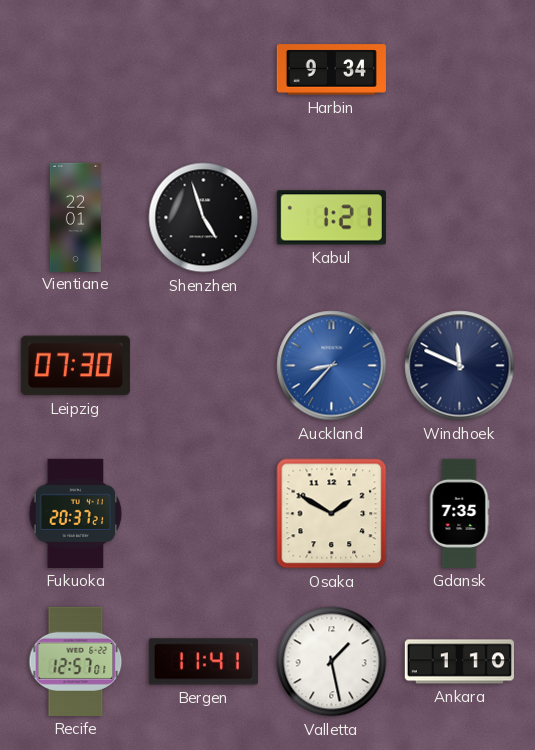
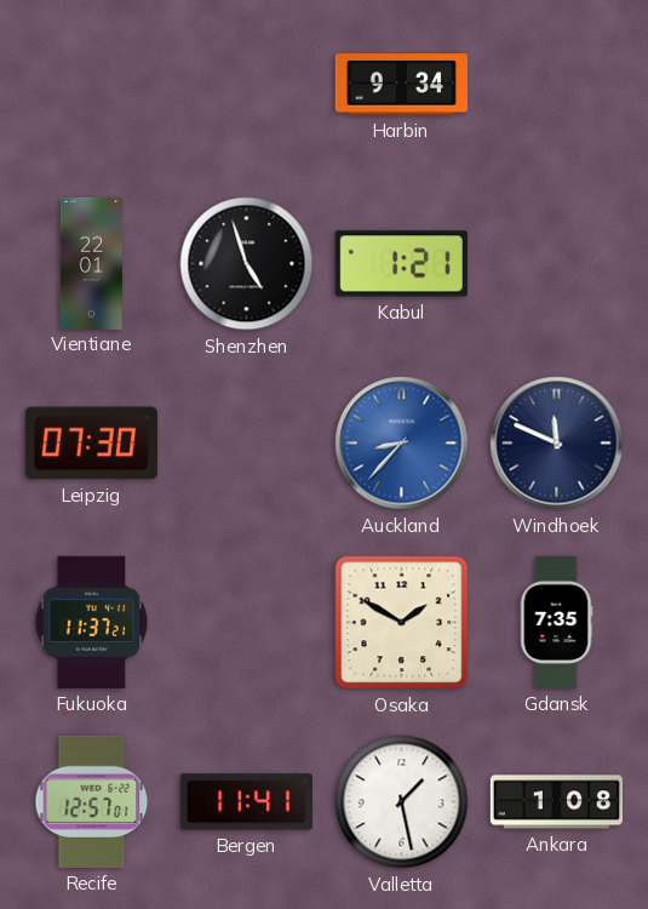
Fukuoka: 20:37 -> 11:37
Ankara: 1:10 -> 1:08
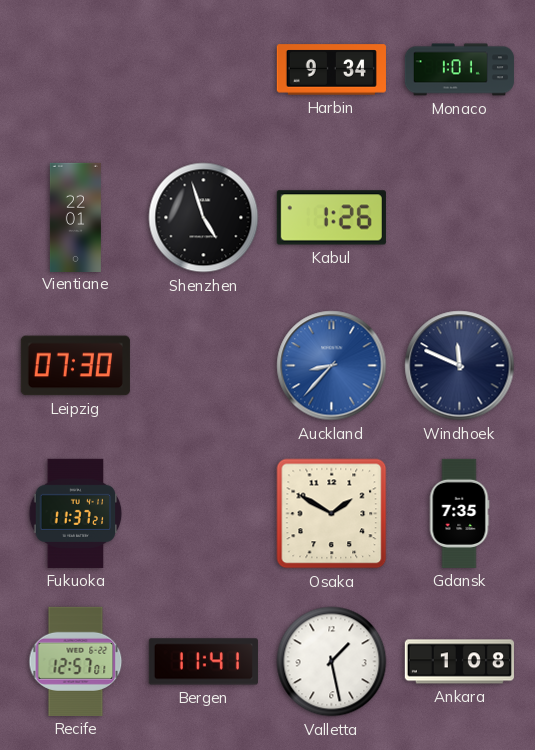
Monaco: none -> 1:01
Kabul: 1:21 -> 1:26
